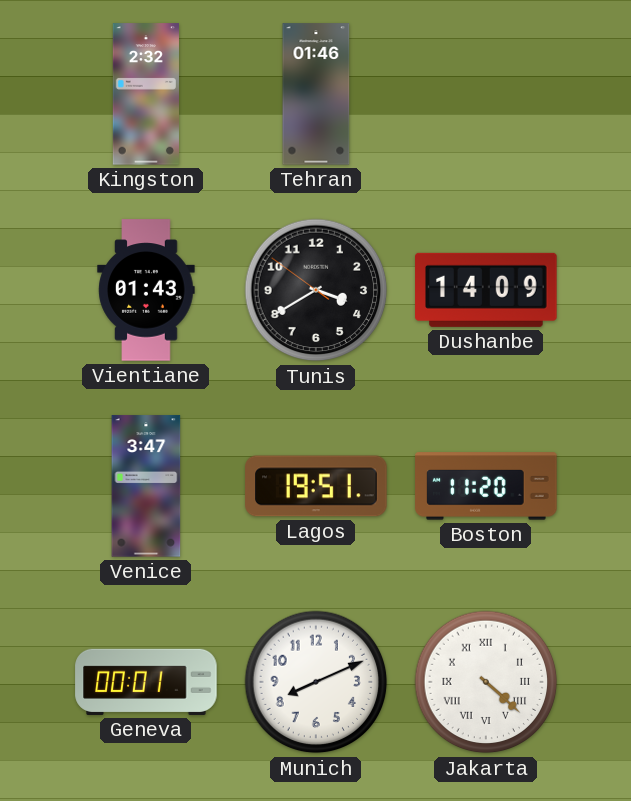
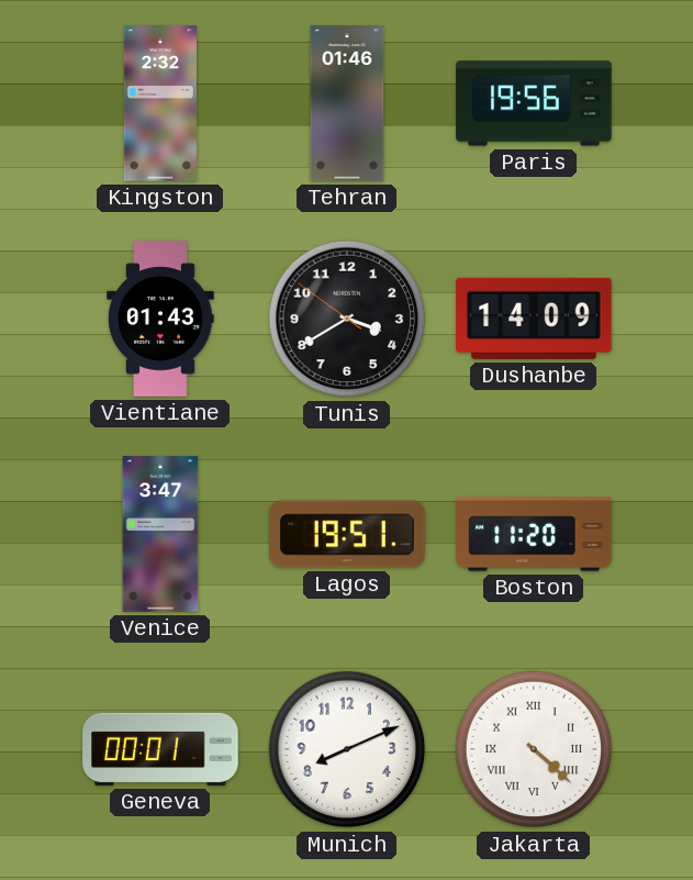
Paris: none -> 19:56
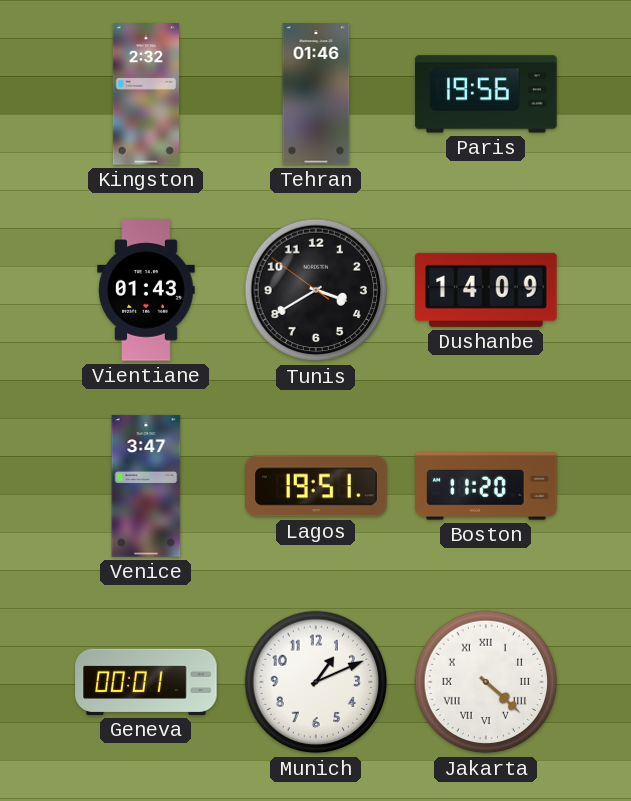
Munich: 8:11 -> 1:11
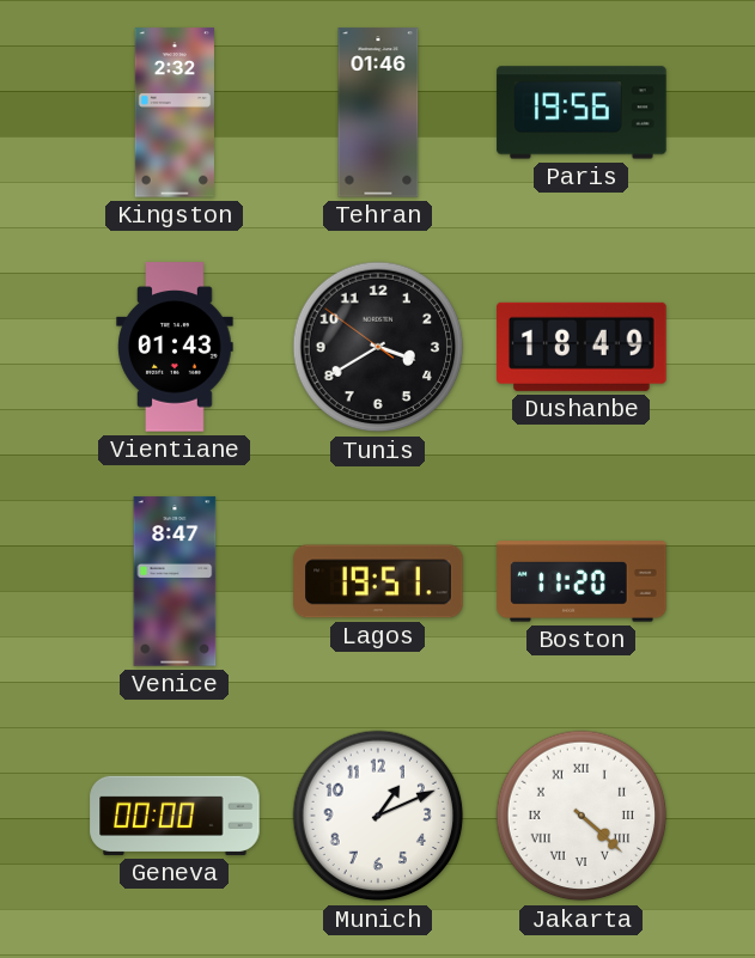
Dushanbe: 14:09 -> 18:49
Venice: 3:47 -> 8:47
Geneva: 00:01 -> 00:00
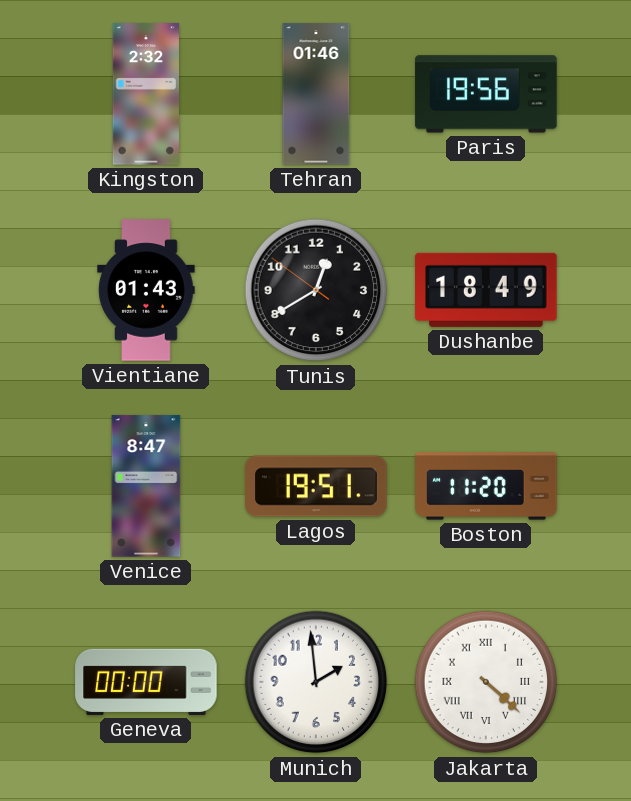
Tunis: 3:39 -> 12:39
Munich: 1:11 -> 1:59
